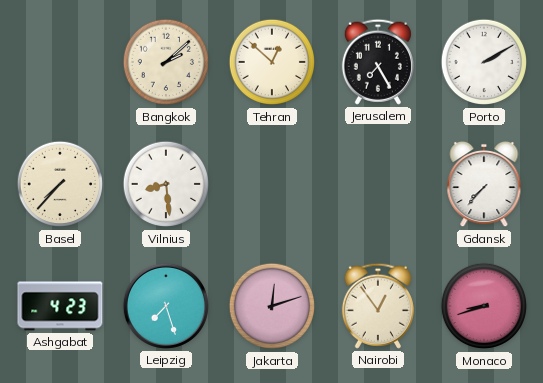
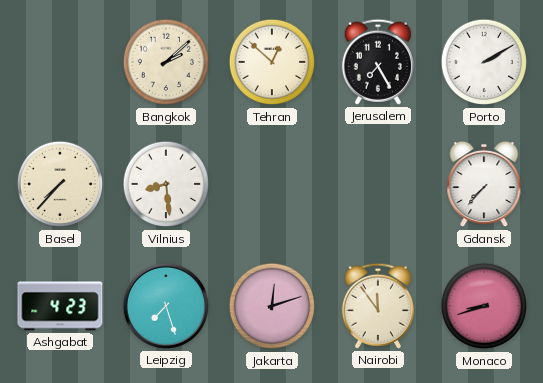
Nairobi: 12:54 -> 11:54
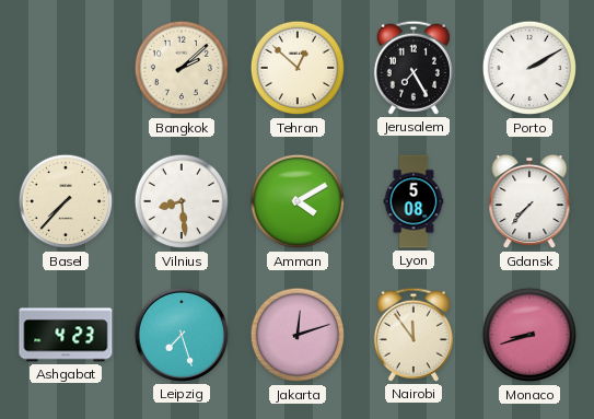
Amman: none -> 4:10
Lyon: none -> 5:08
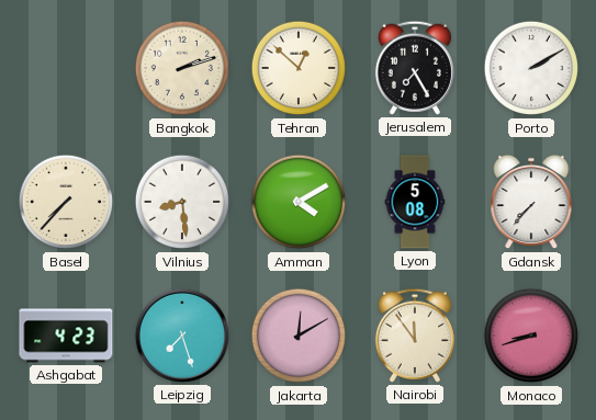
Bangkok: 2:08 -> 2:12
Jakarta: 12:12 -> 12:10
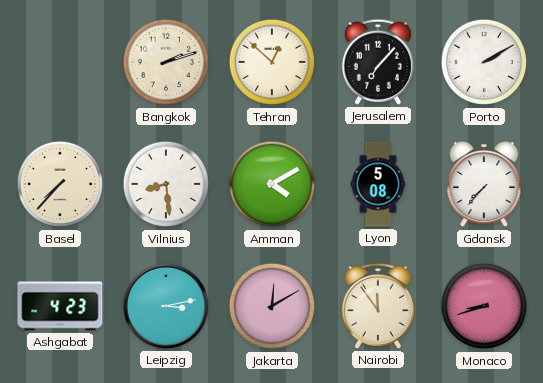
Jerusalem: 7:25 -> 7:07
Leipzig: 7:27 -> 3:13
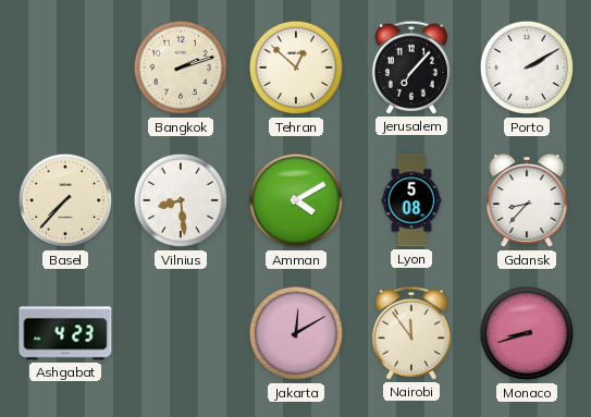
Gdansk: 7:37 -> 8:37
Leipzig: 3:13 -> none
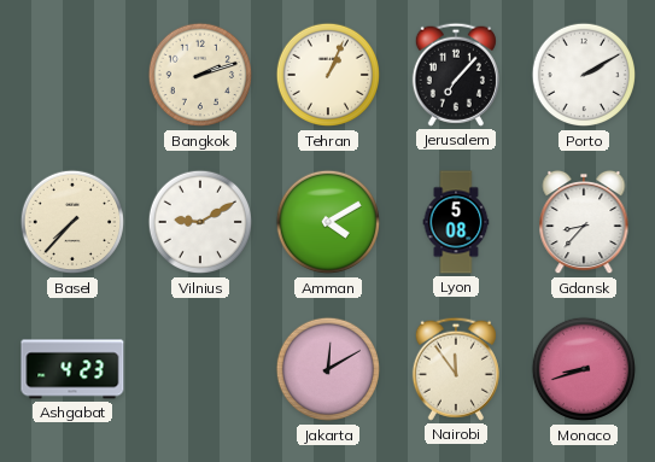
Tehran: 12:52 -> 1:04
Vilnius: 8:29 -> 9:10
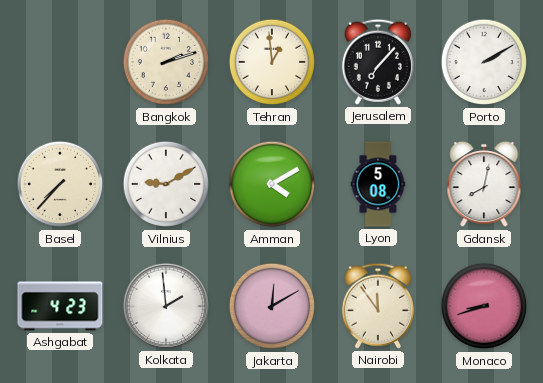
Tehran: 1:04 -> 12:59
Gdansk: 8:37 -> 8:02
Kolkata: none -> 1:59
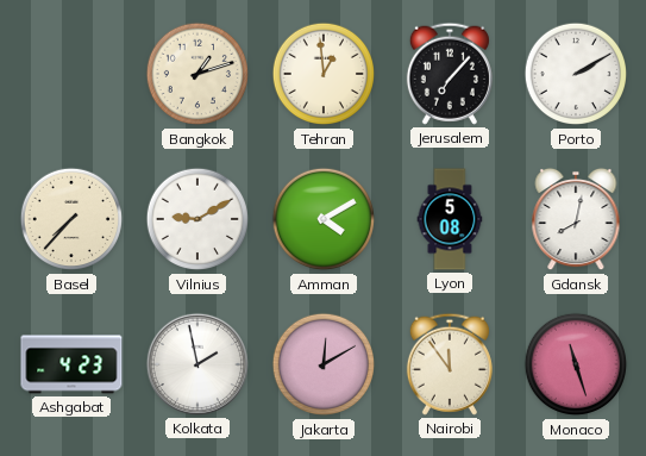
Bangkok: 2:12 -> 1:12
Kolkata: 1:59 -> 1:58
Monaco: 8:42 -> 11:27
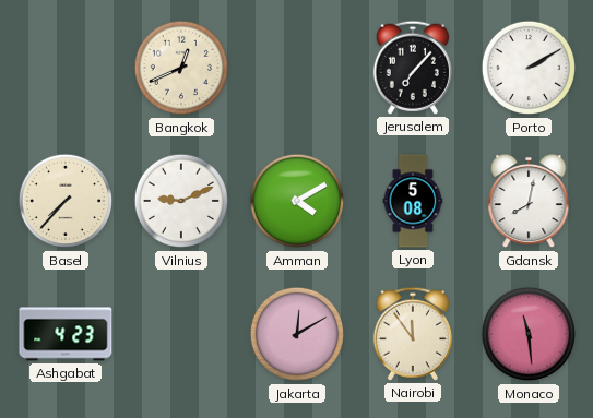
Bangkok: 1:12 -> 12:41
Tehran: 12:59 -> none
Vilnius: 9:10 -> 9:11
Kolkata: 1:58 -> none
Monaco: 11:27 -> 11:29
